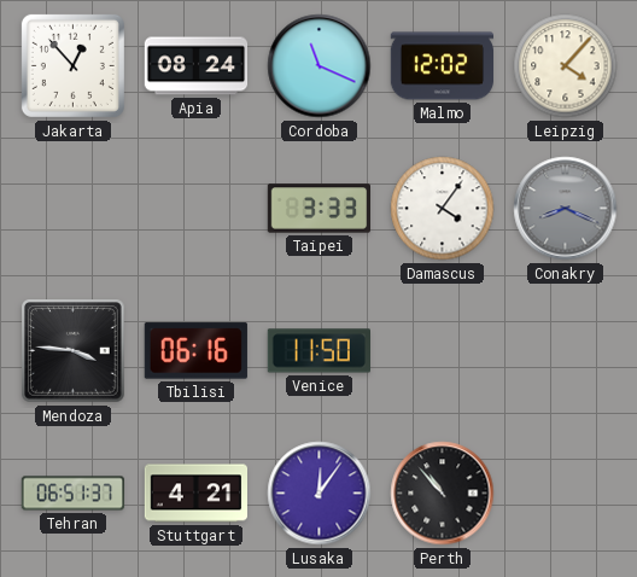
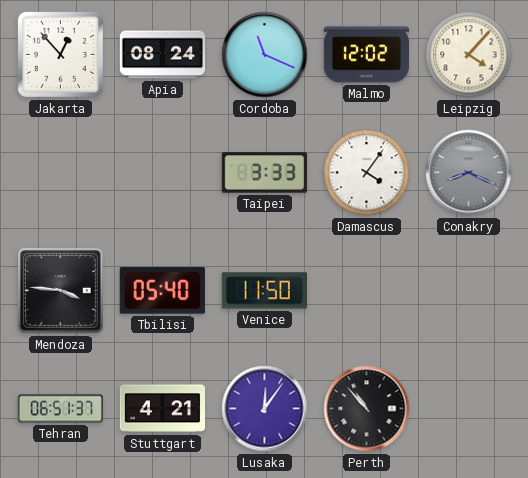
Tbilisi: 06:16 -> 05:40
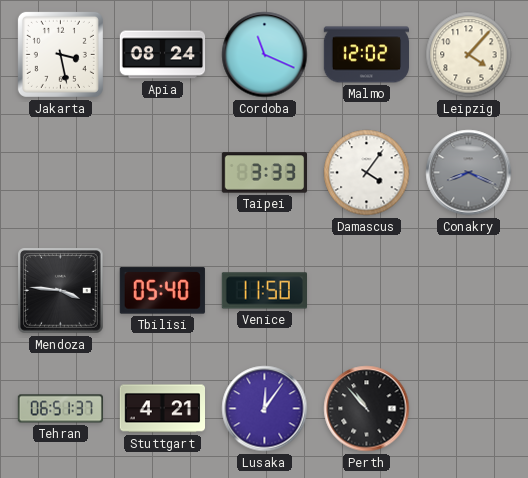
Jakarta: 12:53 -> 3:28
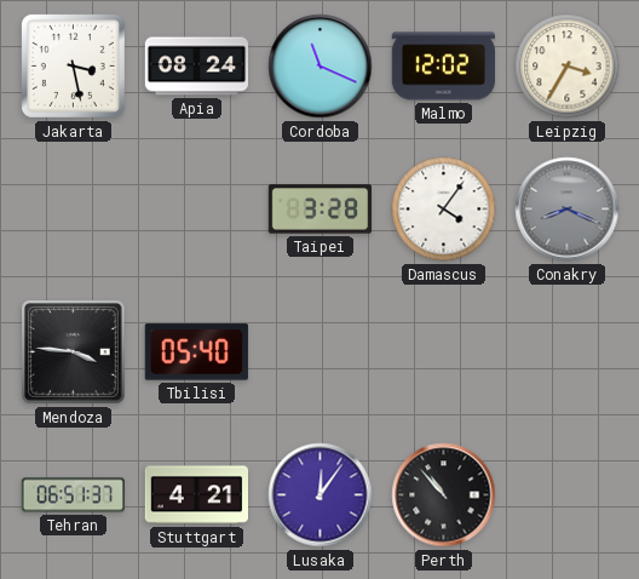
Leipzig: 4:07 -> 3:35
Taipei: 3:33 -> 3:28
Venice: 11:50 -> none
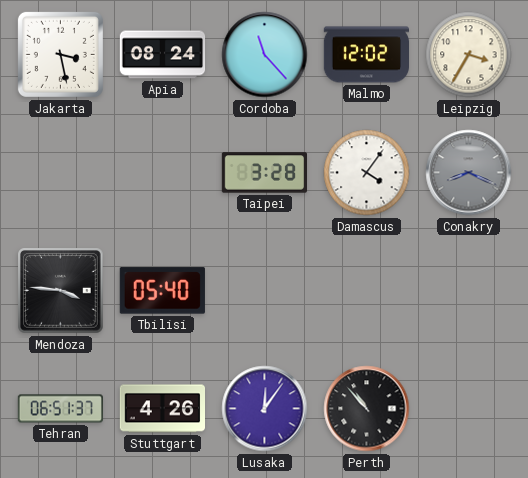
Cordoba: 11:19 -> 11:23
Stuttgart: 4:21 -> 4:26
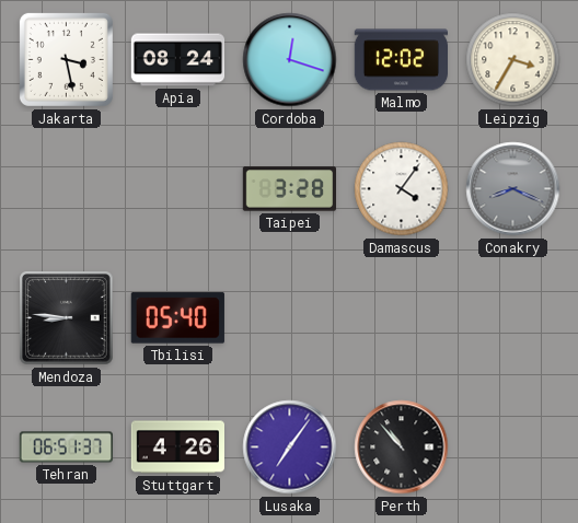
Cordoba: 11:23 -> 12:18
Mendoza: 3:46 -> 8:46
Lusaka: 12:06 -> 7:06
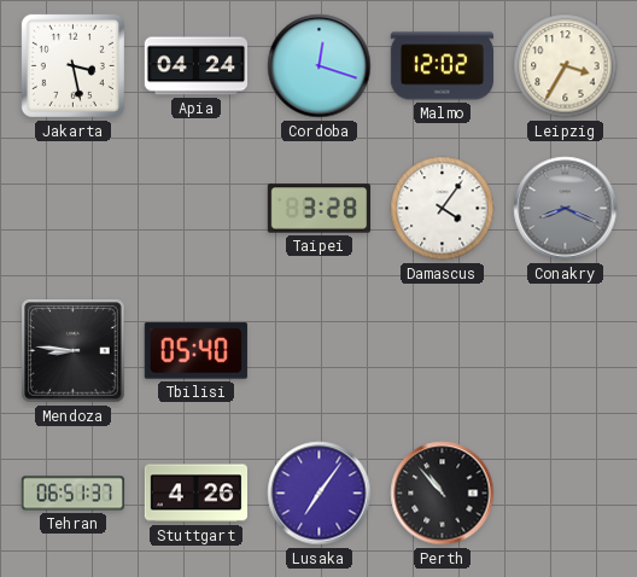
Apia: 08:24 -> 04:24
